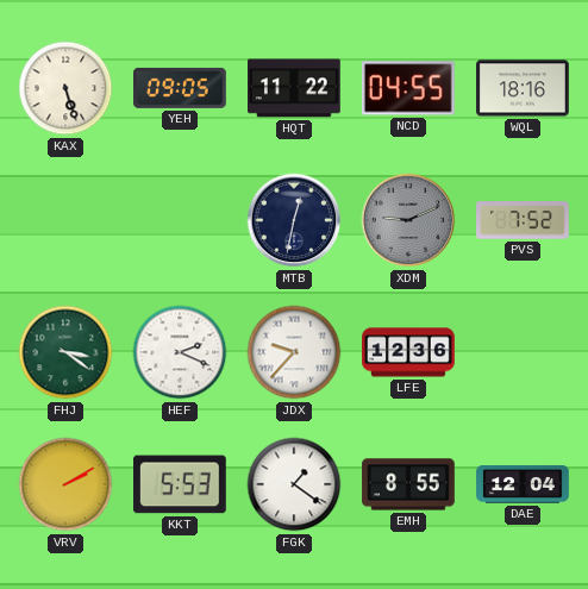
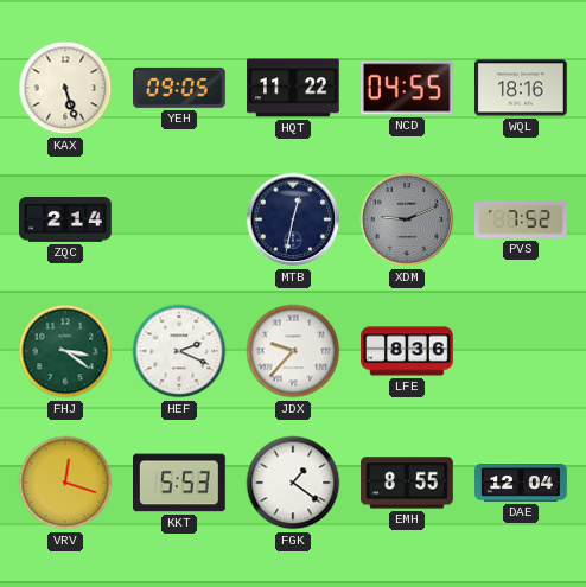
ZQC: none -> 2:14
LFE: 12:36 -> 8:36
VRV: 2:10 -> 12:18
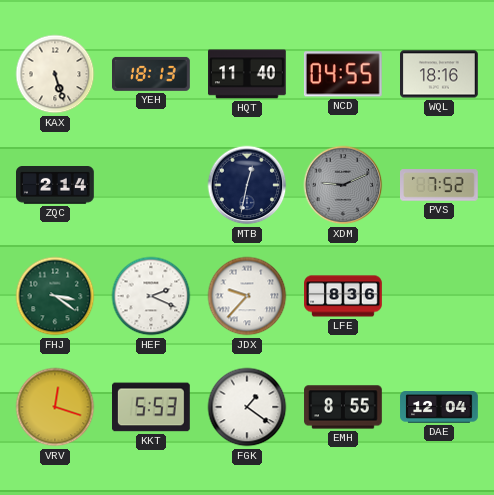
YEH: 09:05 -> 18:13
HQT: 11:22 -> 11:40
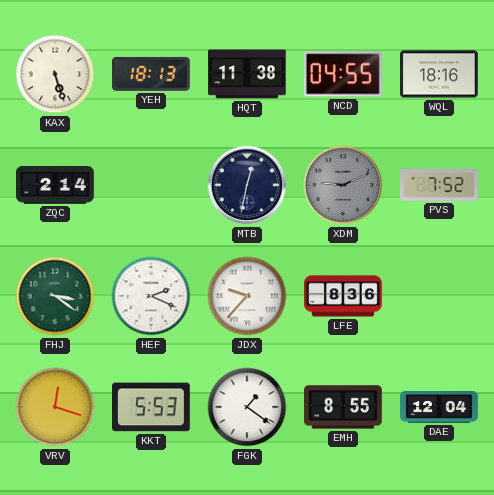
HQT: 11:40 -> 11:38
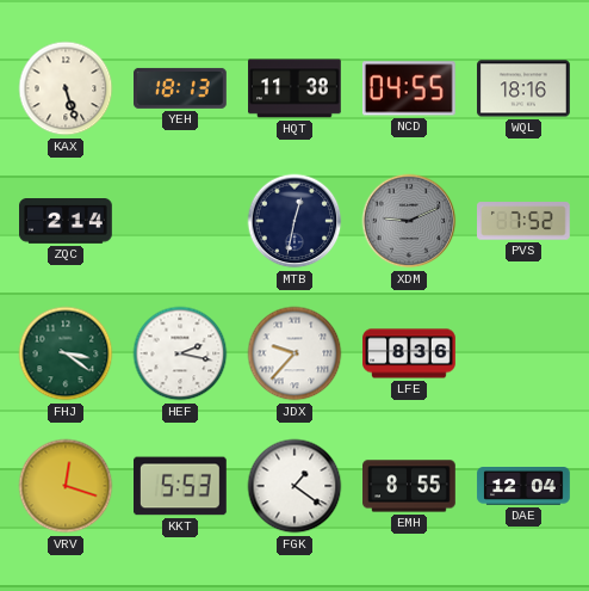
HEF: 2:19 -> 2:17
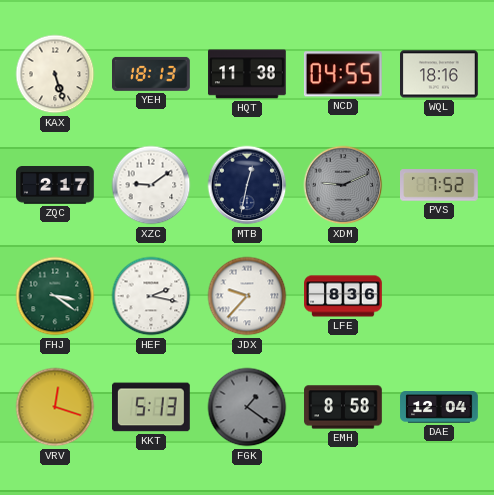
ZQC: 2:14 -> 2:17
XZC: none -> 9:09
KKT: 5:53 -> 5:13
FGK dial: white -> grey
EMH: 8:55 -> 8:58
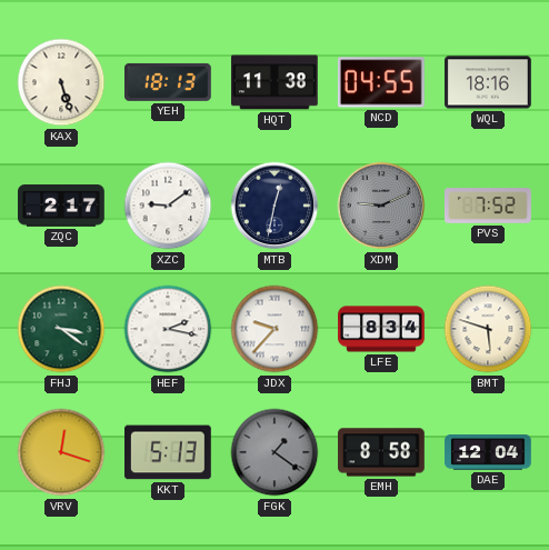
LFE: 8:36 -> 8:34
BMT: none -> 5:48
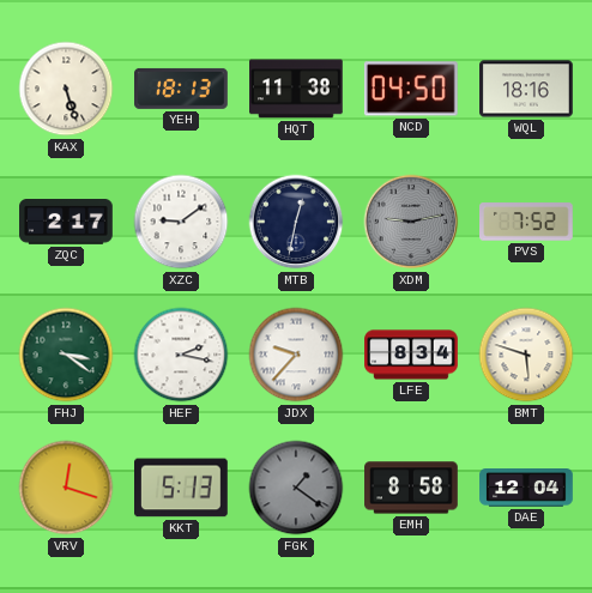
NCD: 04:55 -> 04:50
XDM: 9:11 -> 9:13
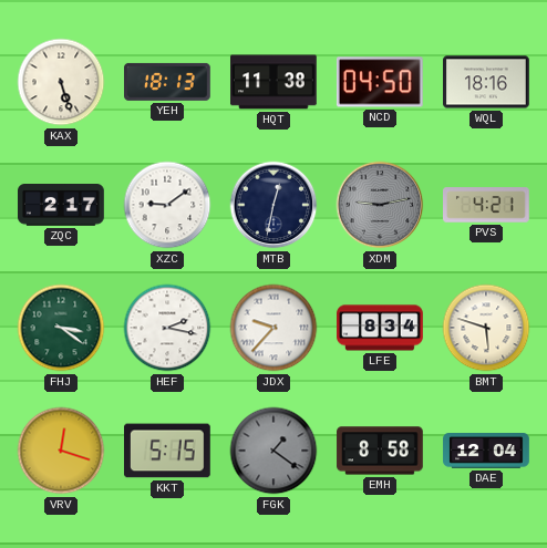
PVS: 7:52 -> 4:21
KKT: 5:13 -> 5:15
